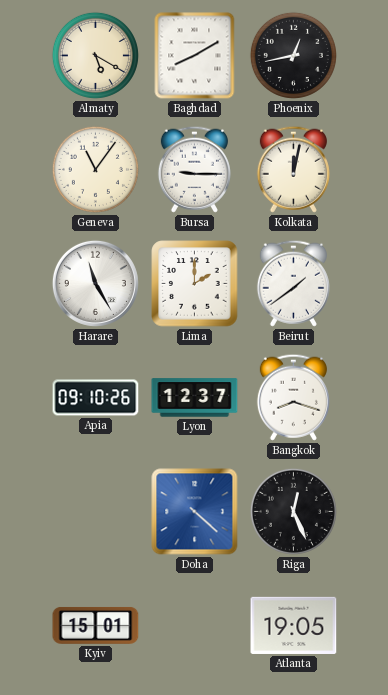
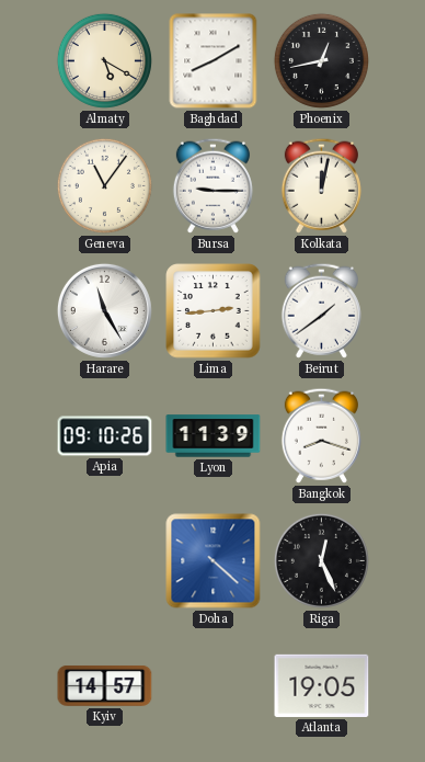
Lima: 2:00 -> 2:44
Lyon: 12:37 -> 11:39
Kyiv: 15:01 -> 14:57
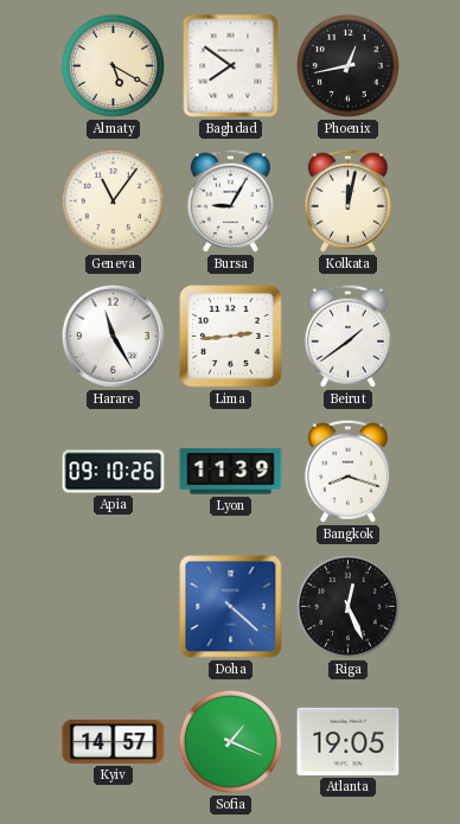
Baghdad: 8:10 -> 7:51
Bursa: 9:15 -> 9:05
Sofia: none -> 1:19
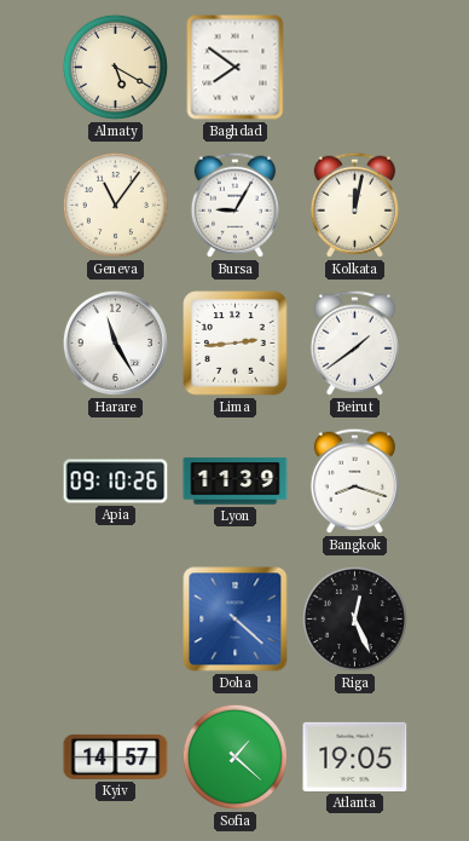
Phoenix: 12:43 -> none
Sofia: 1:19 -> 1:22
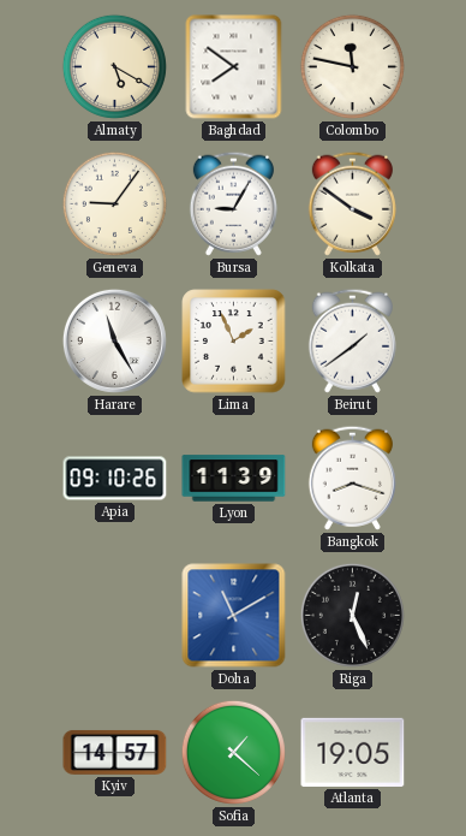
Colombo: none -> 11:47
Geneva: 11:06 -> 9:06
Kolkata: 12:02 -> 3:51
Lima: 2:44 -> 1:56
Doha: 4:22 -> 11:10
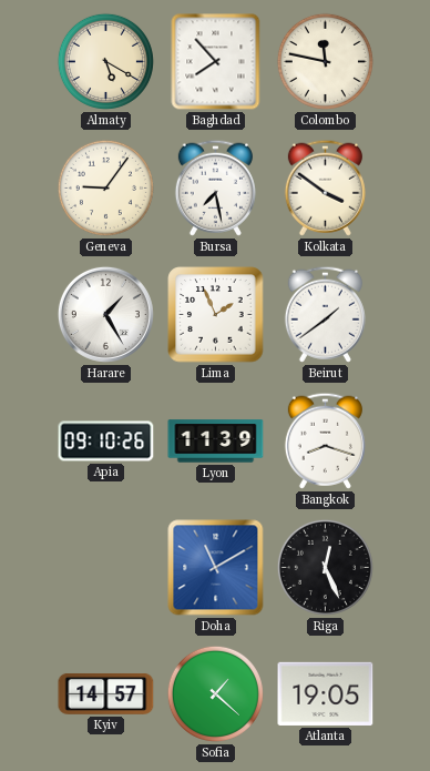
Baghdad: 7:51 -> 7:53
Bursa: 9:05 -> 7:28
Harare: 11:25 -> 1:25
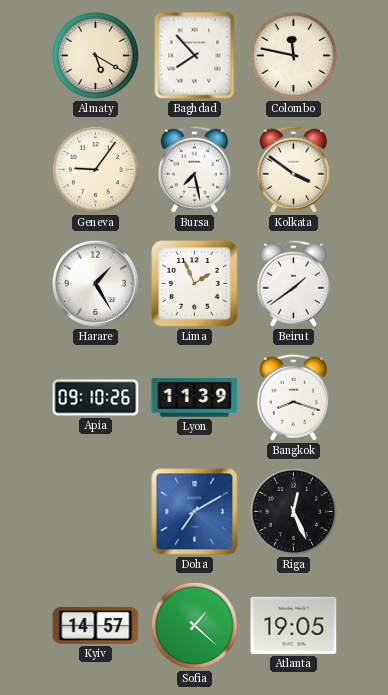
Doha: 11:10 -> 7:10
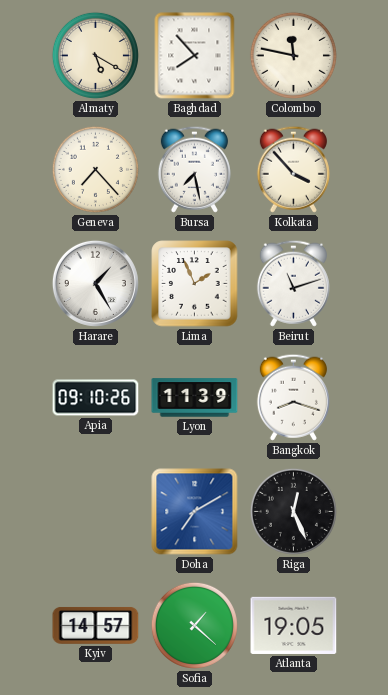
Geneva: 9:06 -> 7:23
Kolkata: 3:51 -> 3:53
Beirut: 1:39 -> 11:12
